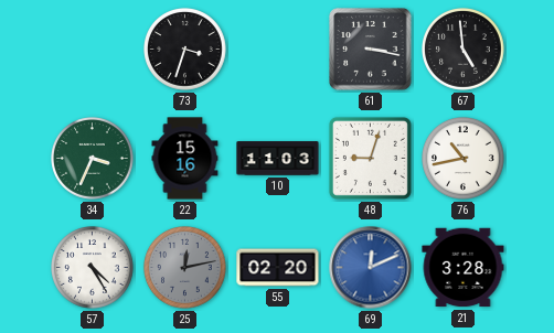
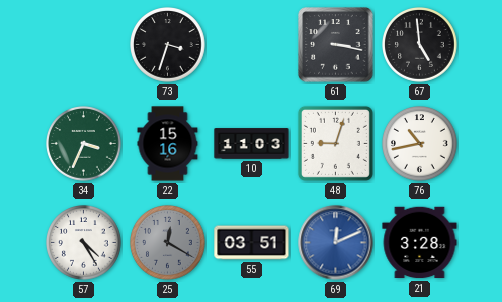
25: 12:13 -> 12:20
55: 02:20 -> 03:51
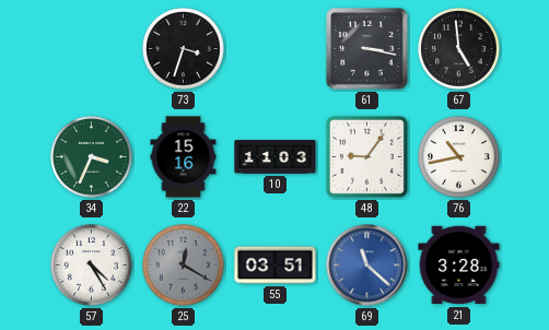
48: 9:03 -> 9:06
69: 12:11 -> 11:22
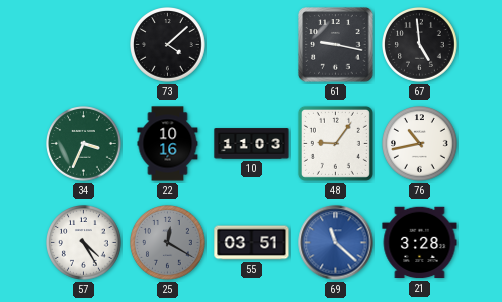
73: 3:33 -> 4:08
61: 3:17 -> 9:17
22: 15:16 -> 10:16
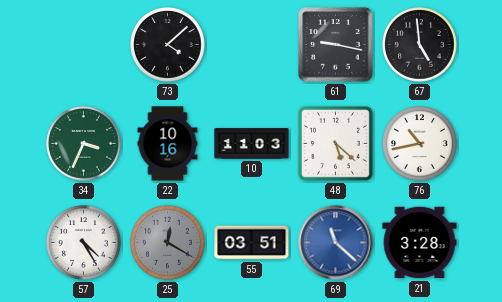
48: 9:06 -> 5:22
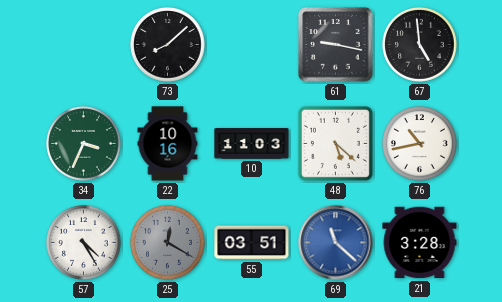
73: 4:08 -> 8:08
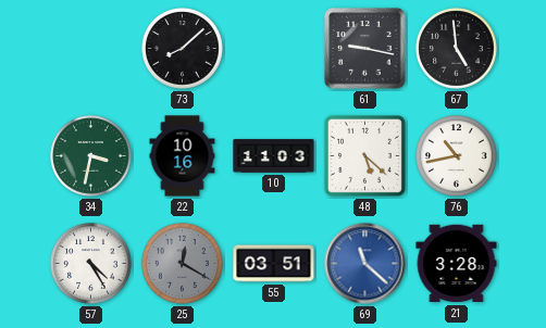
34: 3:34 -> 3:32
